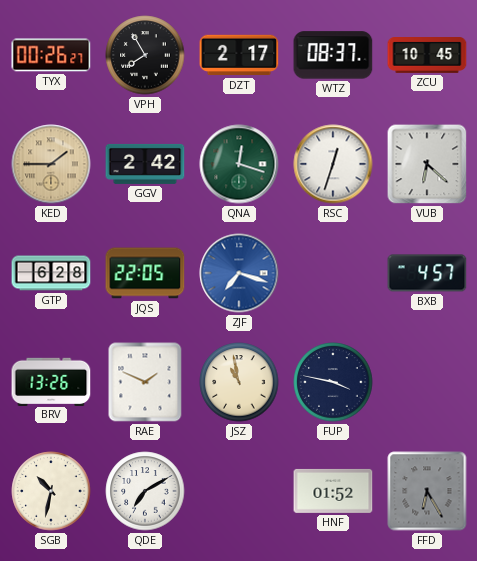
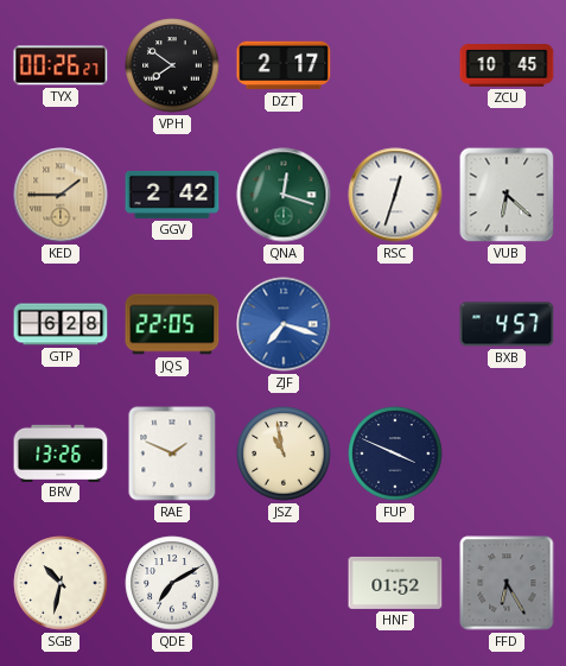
VPH: 7:55 -> 7:51
WTZ: 08:37 -> none
FUP: 3:47 -> 3:49
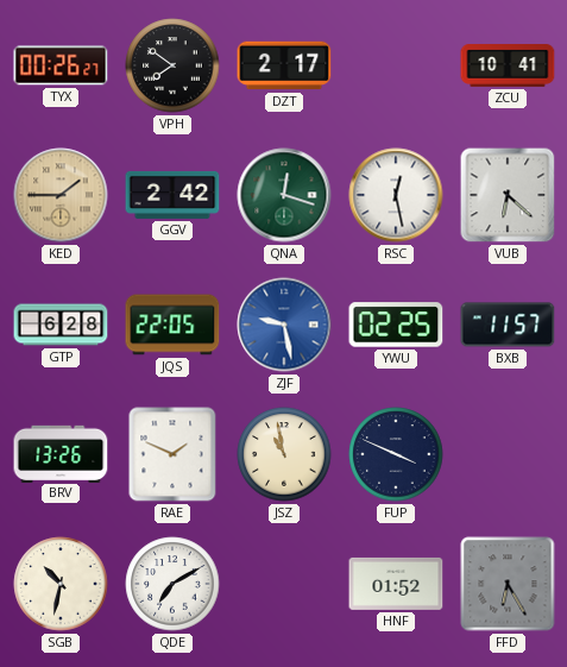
ZCU: 10:45 -> 10:41
RSC: 12:33 -> 12:28
ZJF: 7:18 -> 9:28
YWU: none -> 02:25
BXB: 4:57 -> 11:57
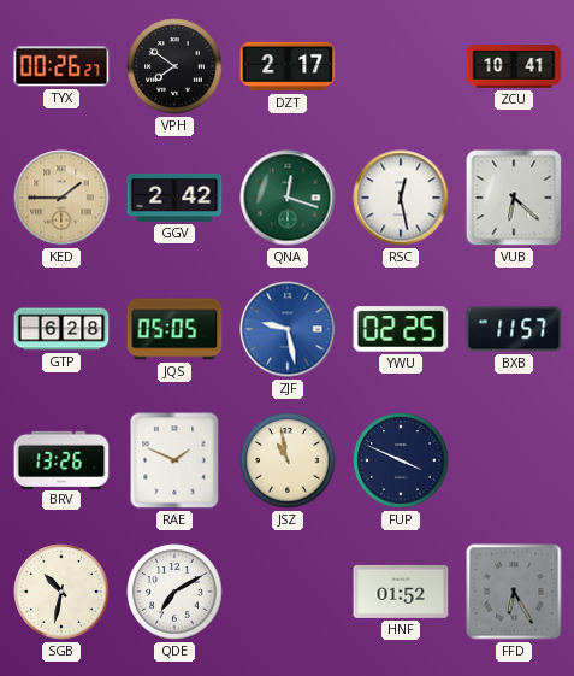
JQS: 22:05 -> 05:05
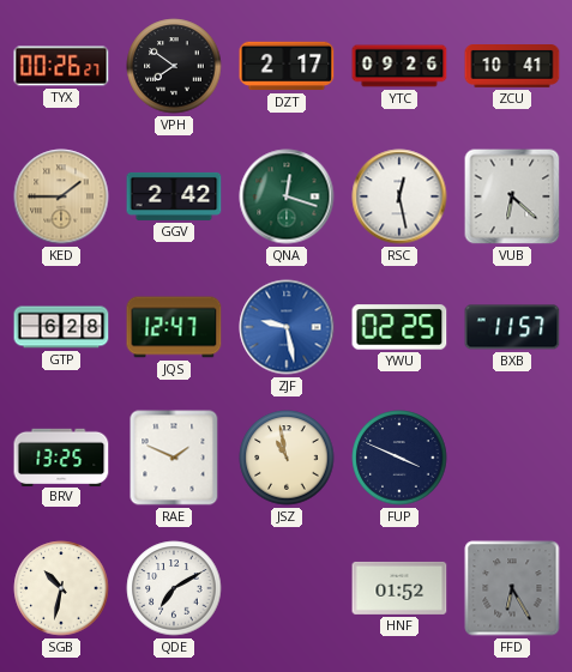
YTC: none -> 09:26
JQS: 05:05 -> 12:47
BRV: 13:26 -> 13:25
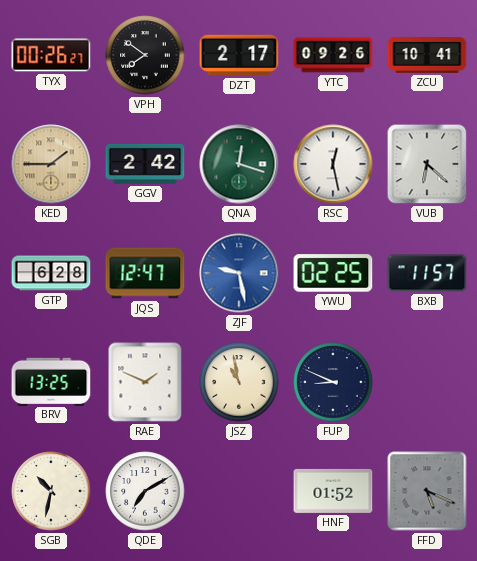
FUP: 3:49 -> 8:49
FFD: 6:25 -> 5:19
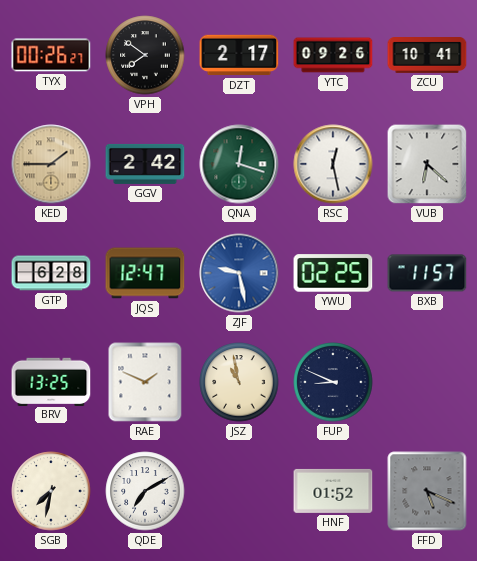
SGB: 10:32 -> 7:32
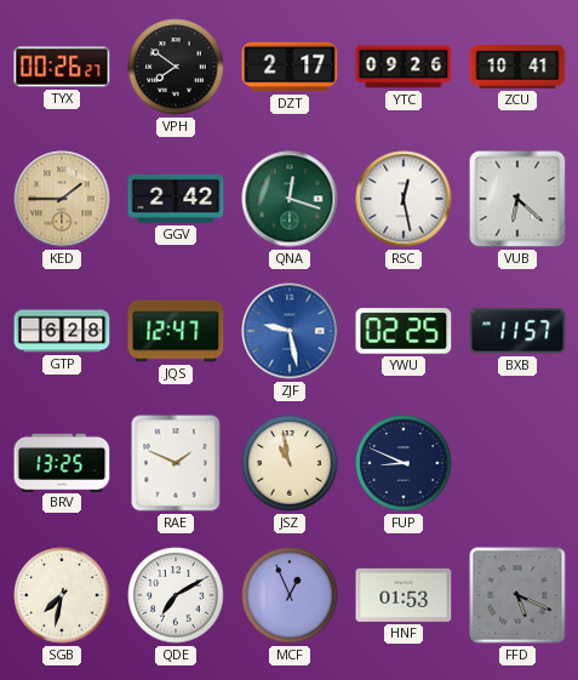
MCF: none -> 12:56
HNF: 01:52 -> 01:53
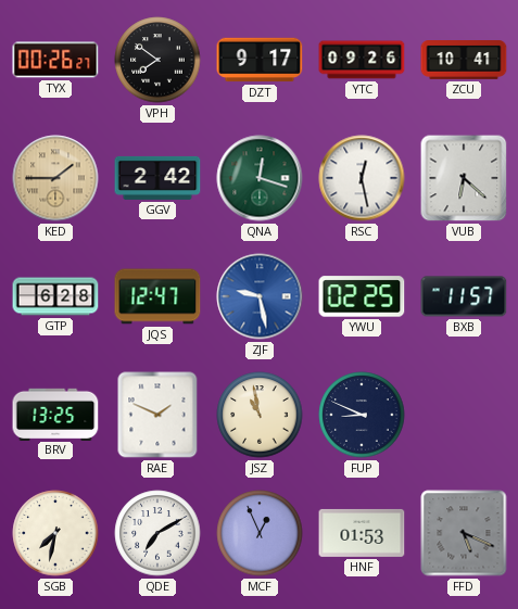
DZT: 2:17 -> 9:17
